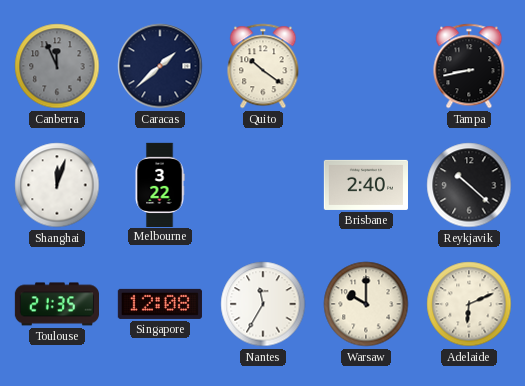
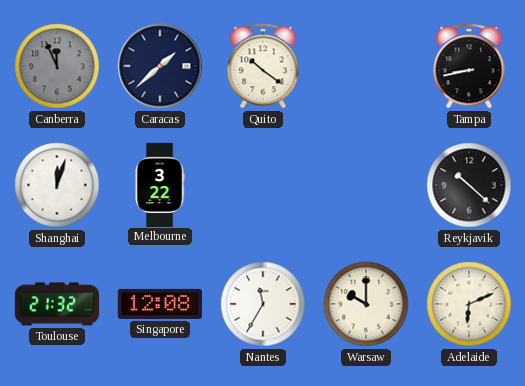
Brisbane: 2:40 -> none
Toulouse: 21:35 -> 21:32
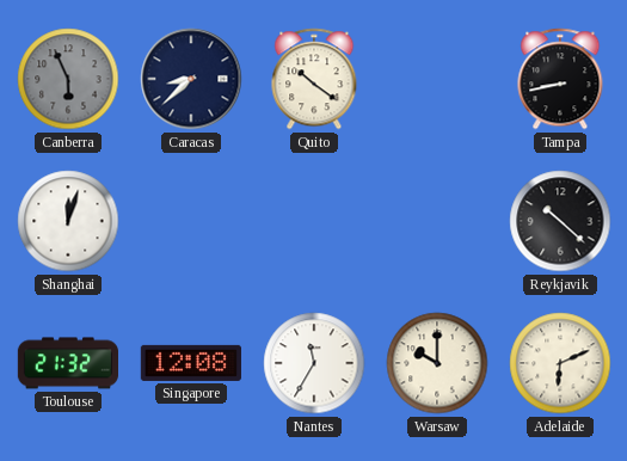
Canberra: 11:56 -> 5:56
Caracas: 1:38 -> 8:38
Melbourne: 3:22 -> none
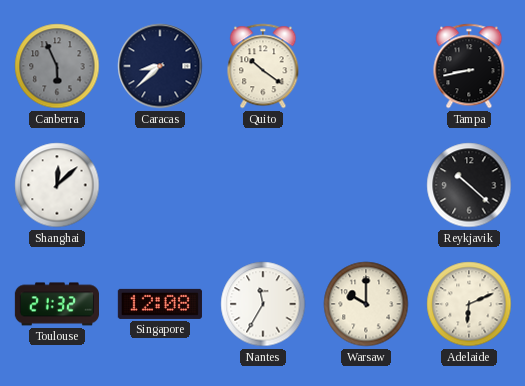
Shanghai: 12:03 -> 12:08
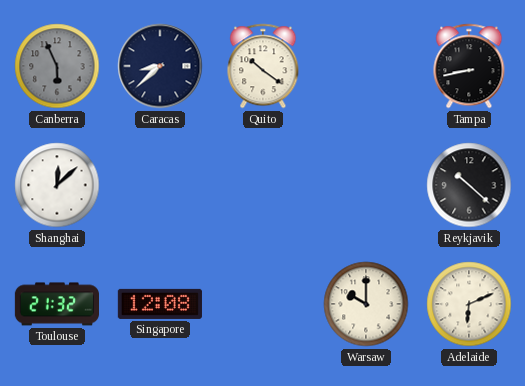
Nantes: 11:35 -> none
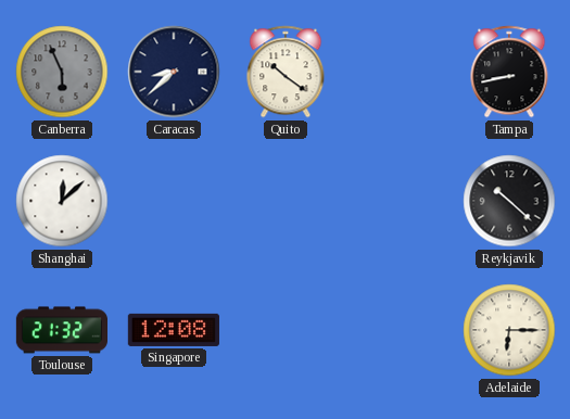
Warsaw: 10:00 -> none
Adelaide: 6:11 -> 6:15
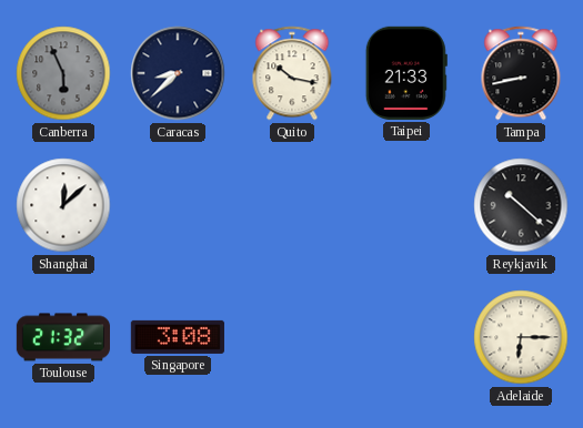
Quito: 10:21 -> 10:17
Taipei: none -> 21:33
Singapore: 12:08 -> 3:08
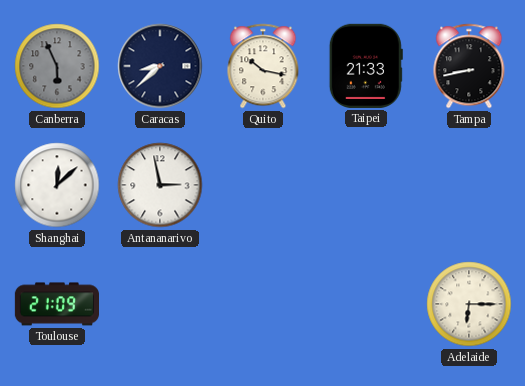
Antananarivo: none -> 2:58
Reykjavik: 10:22 -> none
Toulouse: 21:32 -> 21:09
Singapore: 3:08 -> none
